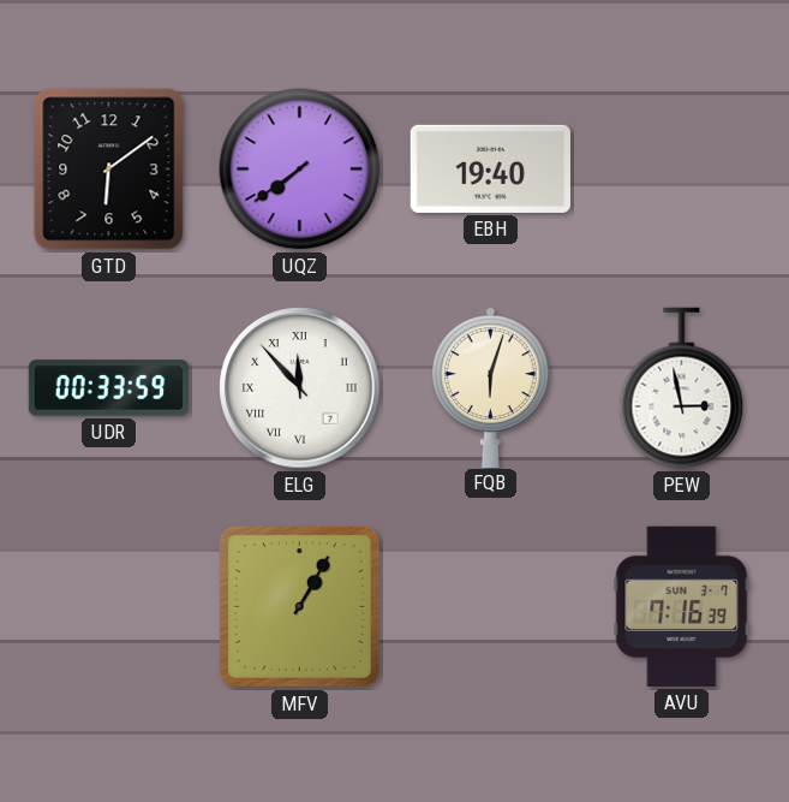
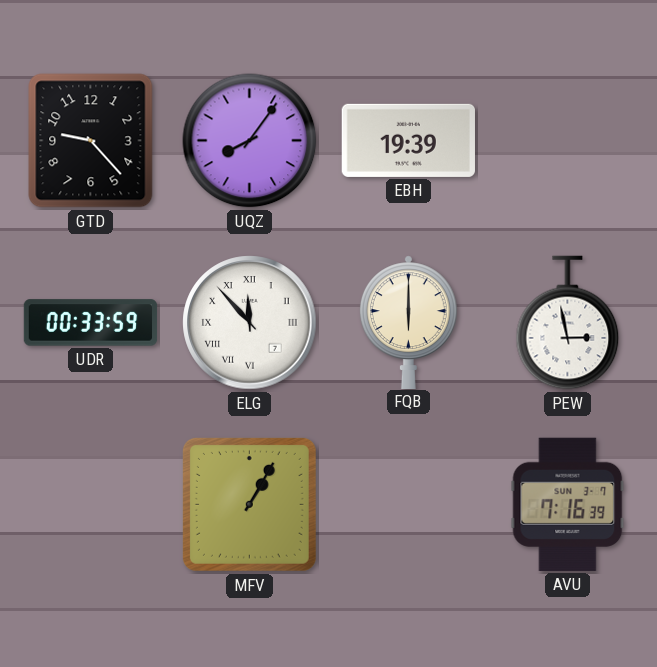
GTD: 6:09 -> 9:23
UQZ: 7:39 -> 8:06
EBH: 19:40 -> 19:39
FQB: 6:03 -> 6:00
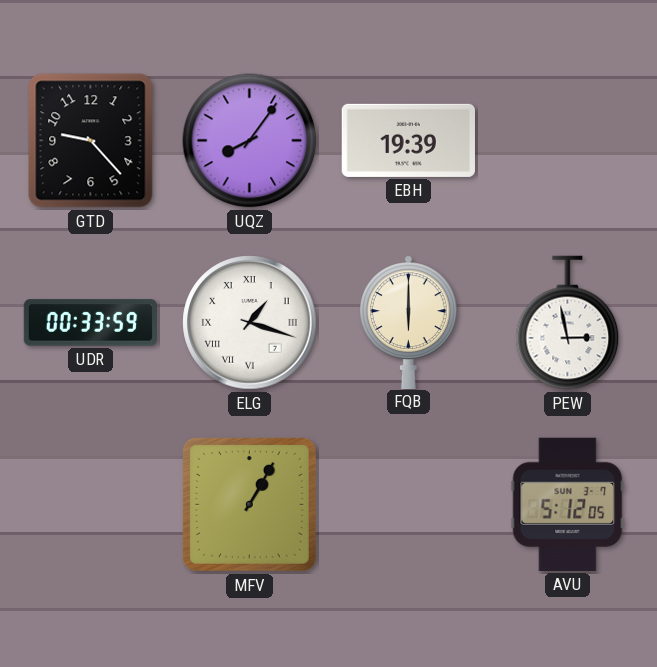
ELG: 11:53 -> 1:18
AVU: 7:16 -> 5:12
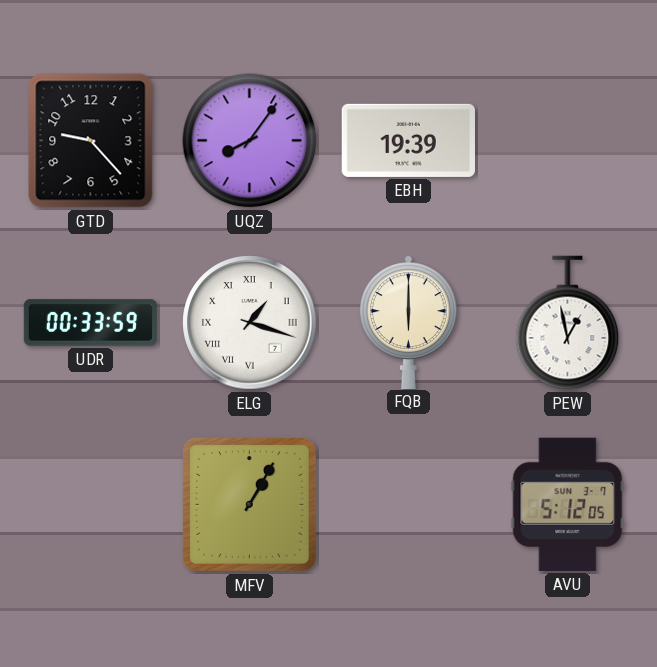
PEW: 2:58 -> 12:58
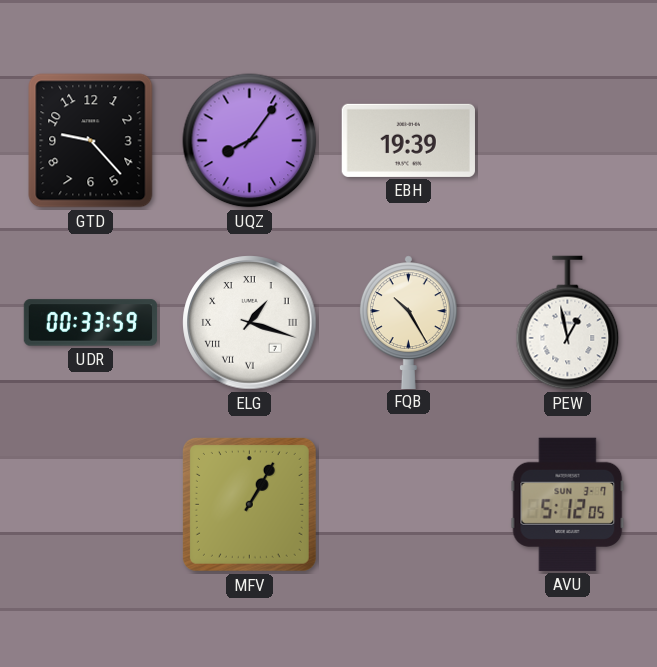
FQB: 6:00 -> 10:25
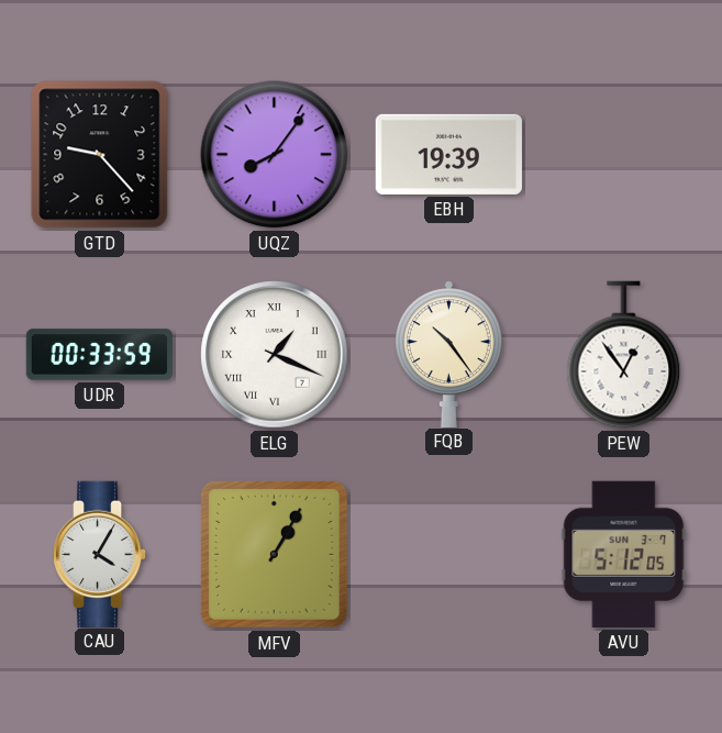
ELG: 1:18 -> 1:19
FQB: 10:25 -> 10:24
PEW: 12:58 -> 12:54
CAU: none -> 4:05
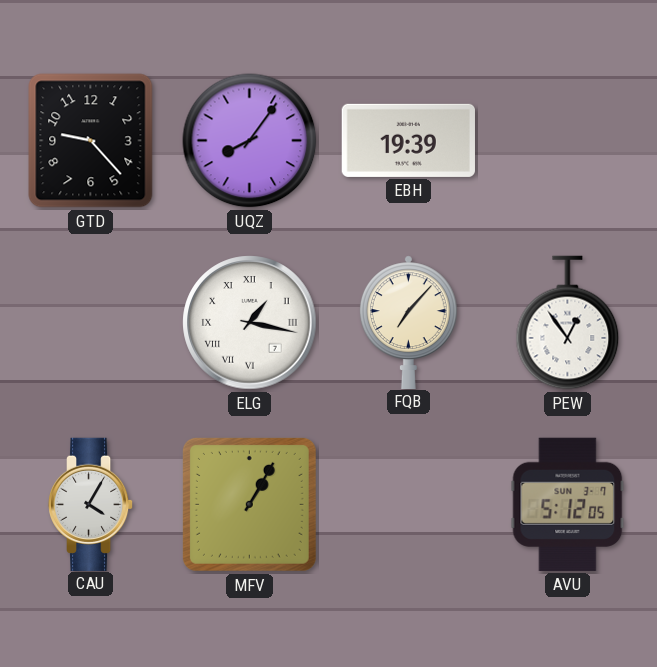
UDR: 00:33 -> none
ELG: 1:19 -> 1:17
FQB: 10:24 -> 7:07
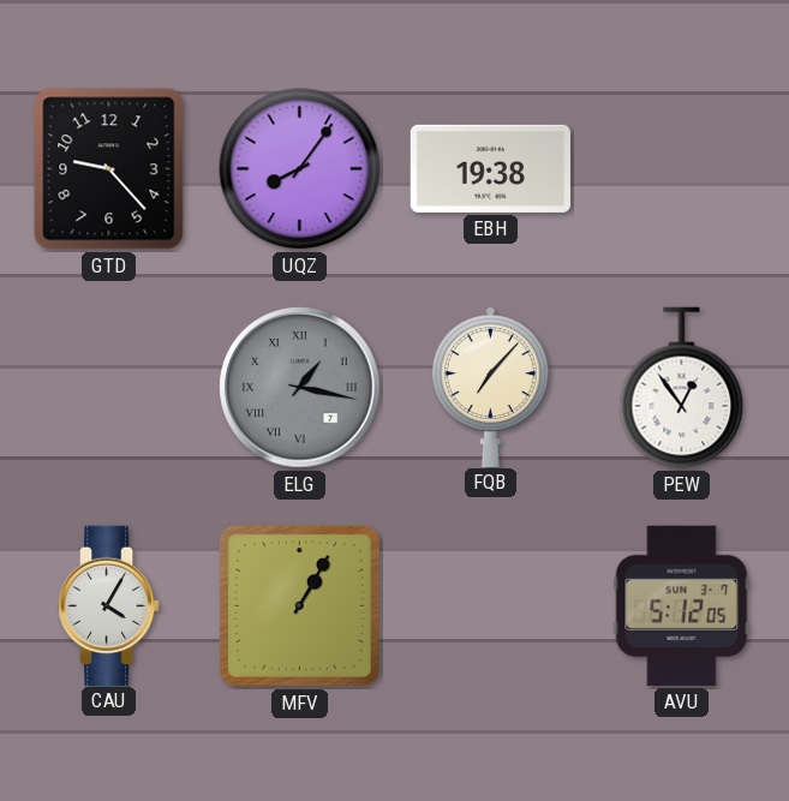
EBH: 19:39 -> 19:38
ELG dial: white -> grey
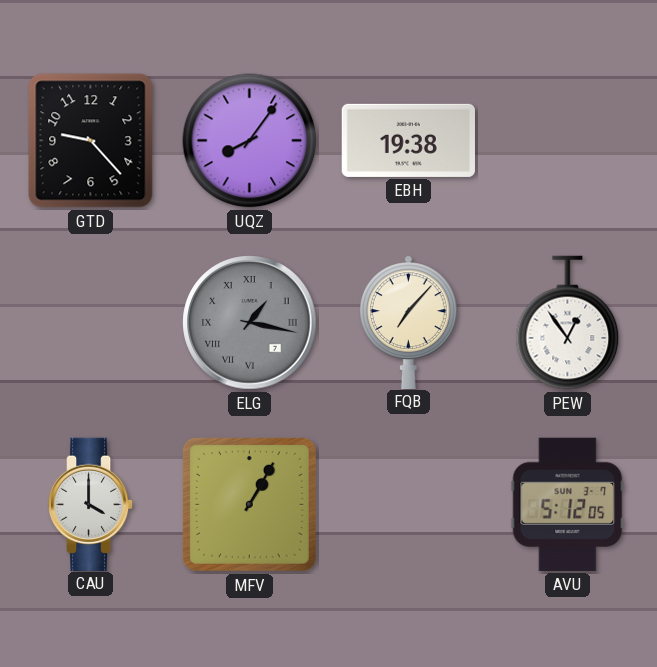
CAU: 4:05 -> 4:00
